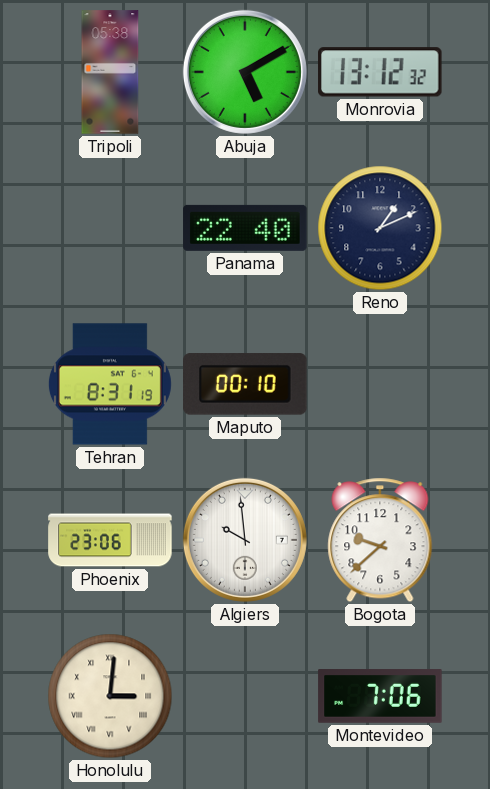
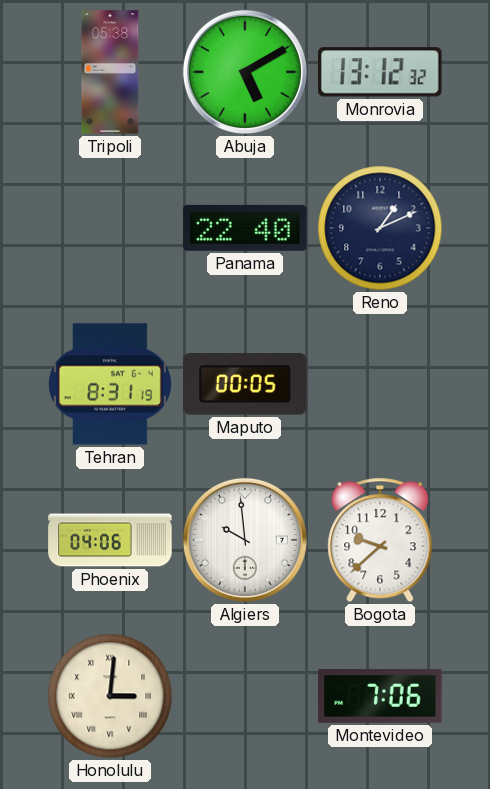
Maputo: 00:10 -> 00:05
Phoenix: 23:06 -> 04:06
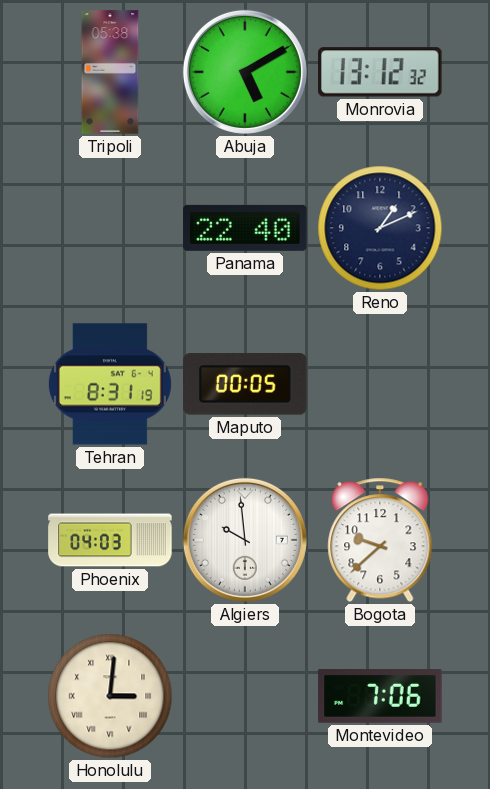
Phoenix: 04:06 -> 04:03
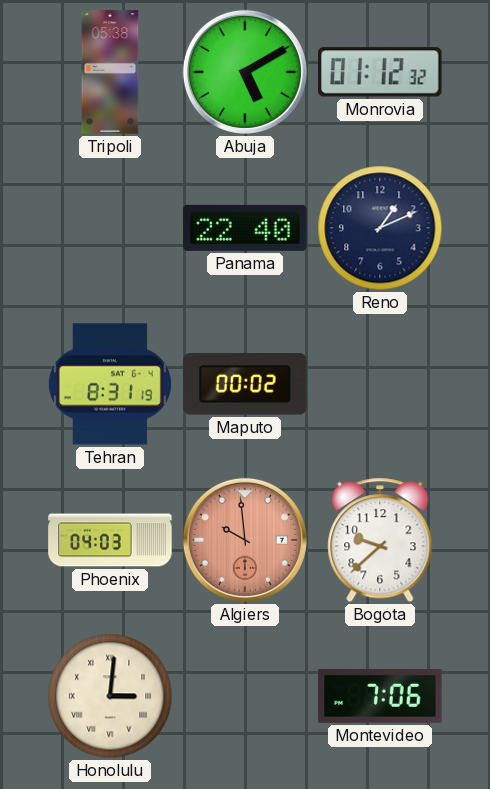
Monrovia: 13:12 -> 01:12
Maputo: 00:05 -> 00:02
Algiers dial: white -> salmon
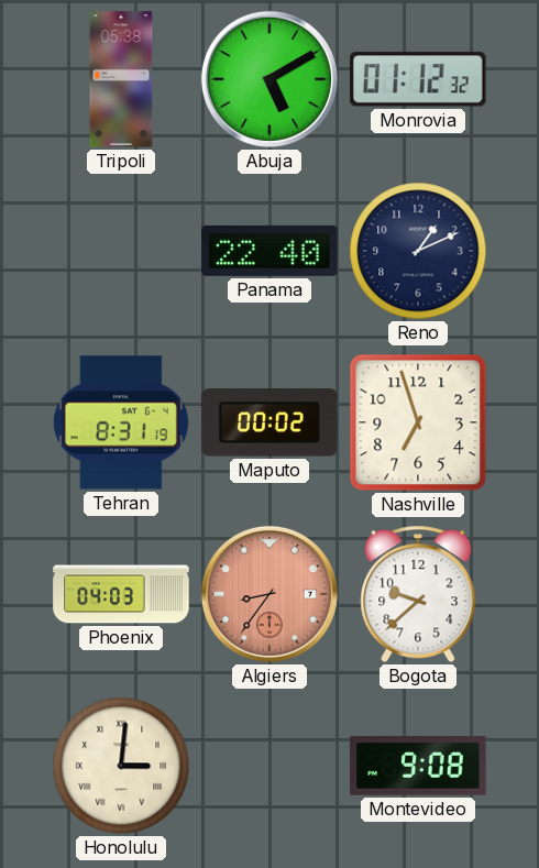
Nashville: none -> 6:57
Algiers: 9:59 -> 8:36
Montevideo: 7:06 -> 9:08
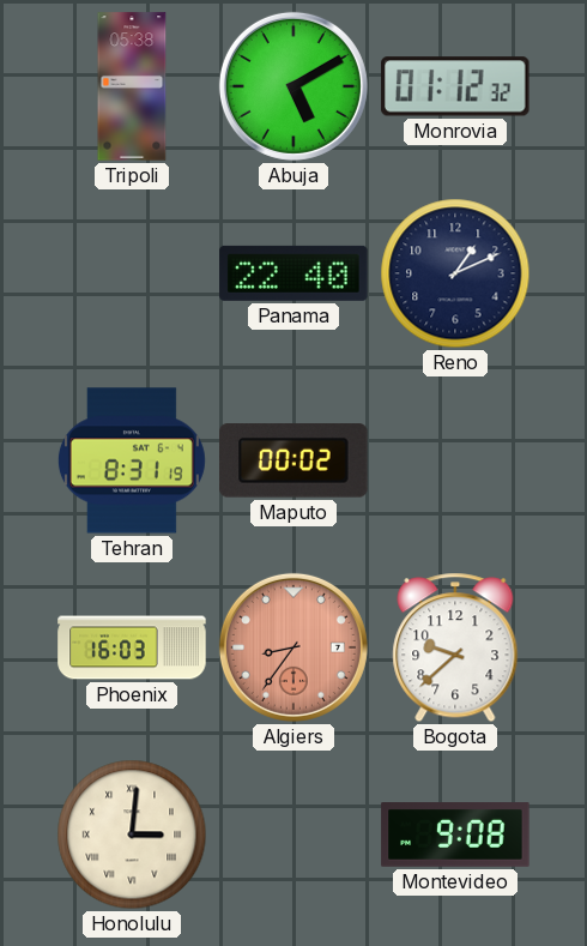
Nashville: 6:57 -> none
Phoenix: 04:03 -> 16:03
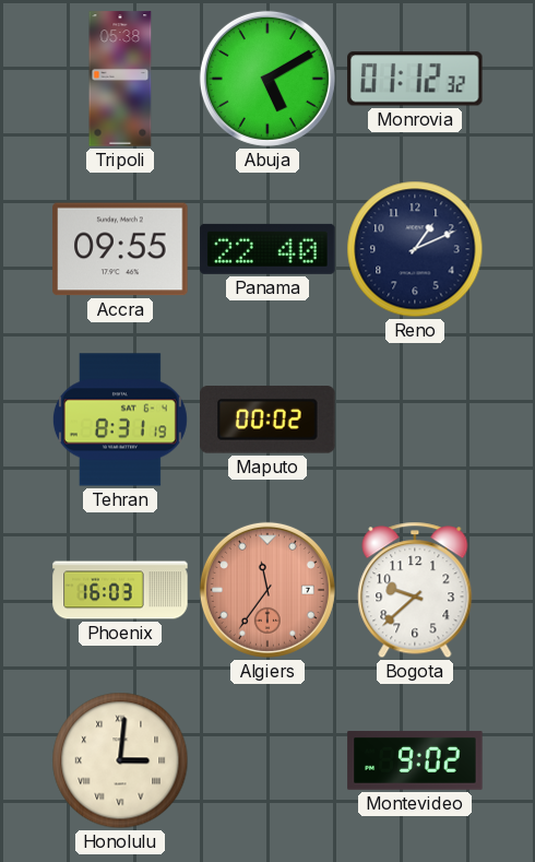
Accra: none -> 09:55
Algiers: 8:36 -> 11:36
Montevideo: 9:08 -> 9:02
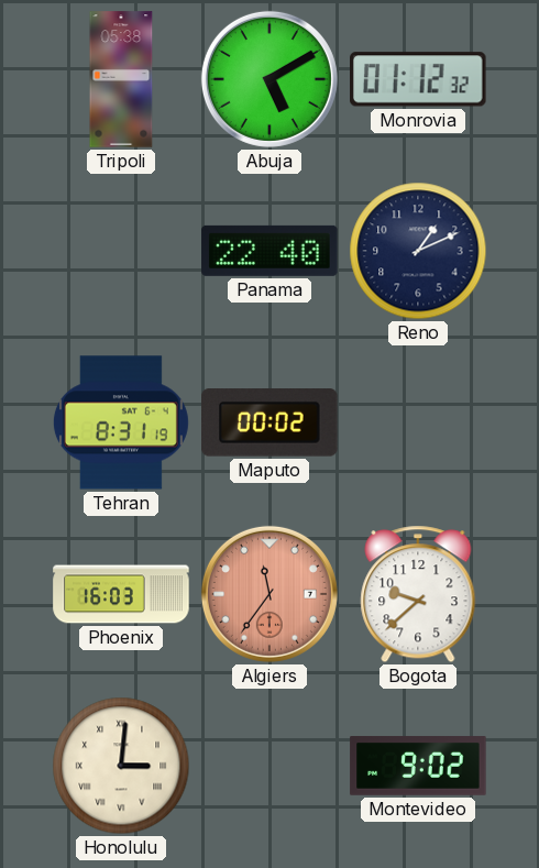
Accra: 09:55 -> none
